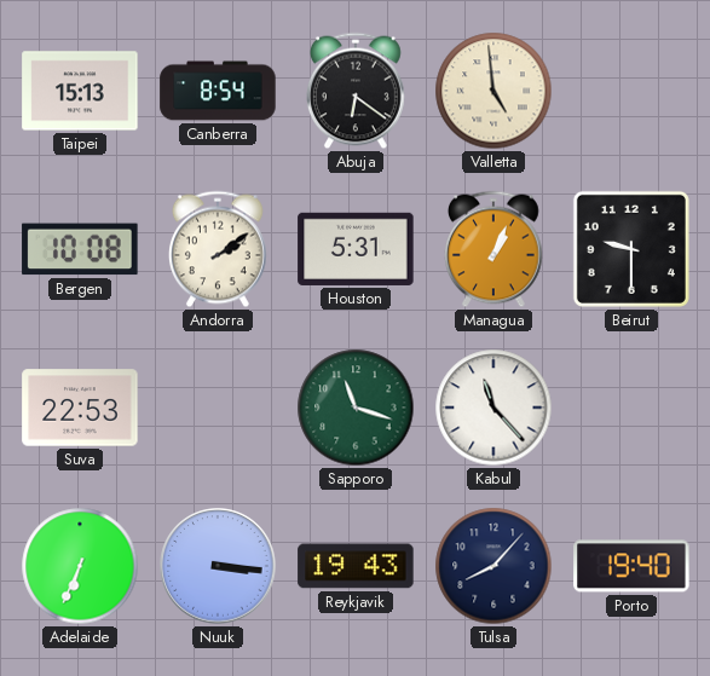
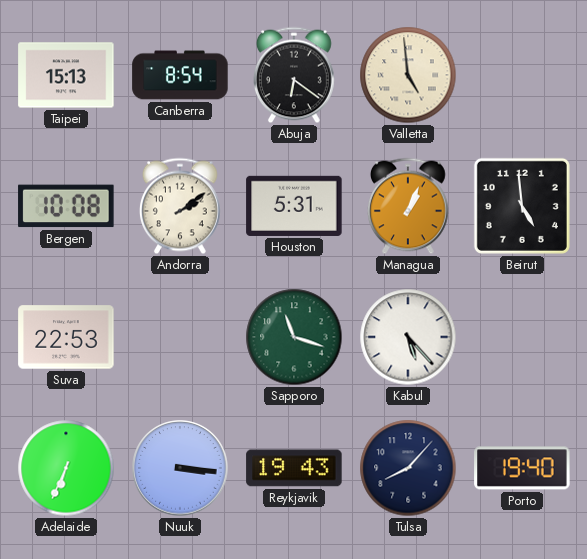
Beirut: 9:30 -> 4:59
Kabul: 11:23 -> 5:23
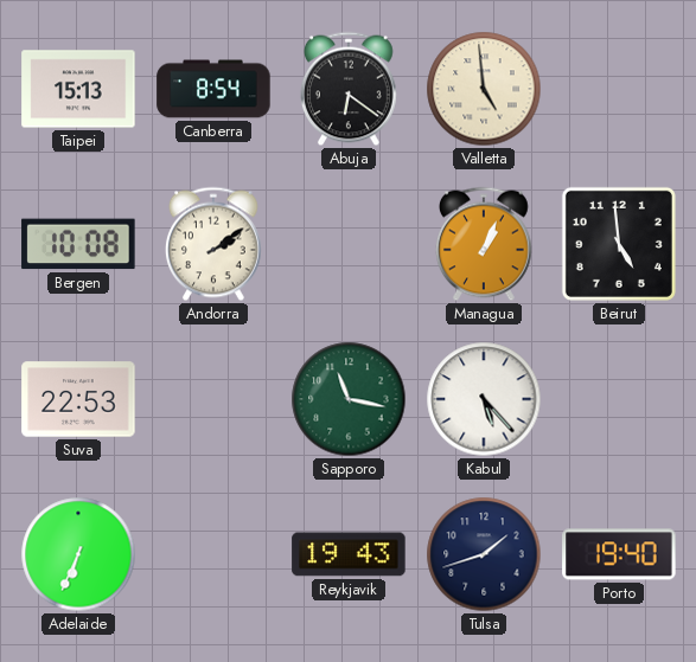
Houston: 5:31 -> none
Sapporo: 11:18 -> 11:17
Nuuk: 3:16 -> none
Tulsa: 8:07 -> 1:42
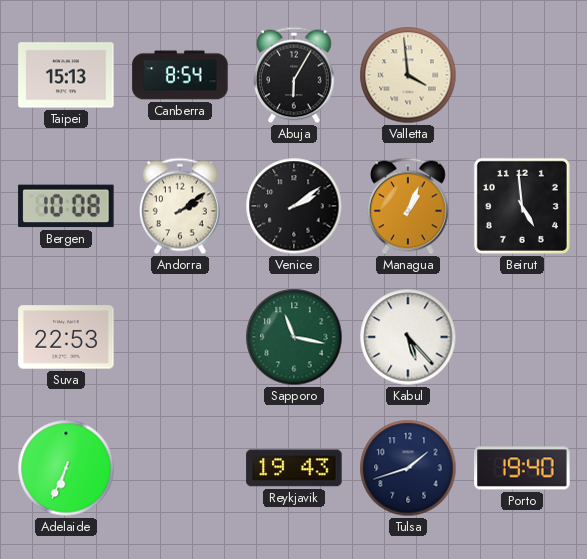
Abuja: 6:21 -> 6:05
Valletta: 4:59 -> 3:59
Venice: none -> 2:09
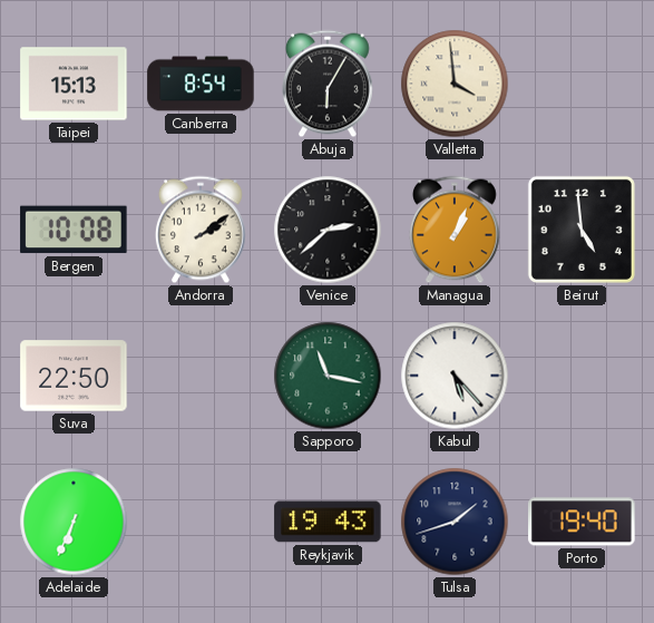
Venice: 2:09 -> 2:38
Suva: 22:53 -> 22:50
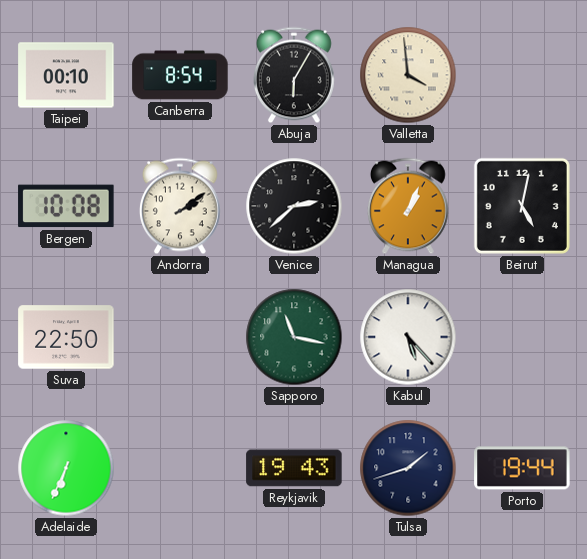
Taipei: 15:13 -> 00:10
Beirut: 4:59 -> 5:02
Porto: 19:40 -> 19:44
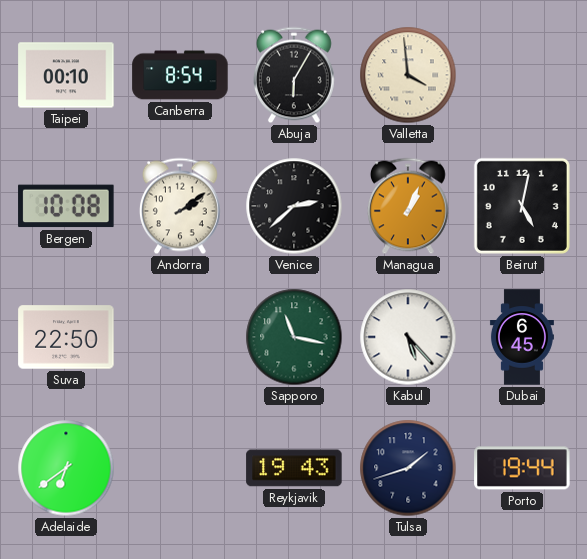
Dubai: none -> 6:45
Adelaide: 6:34 -> 6:39
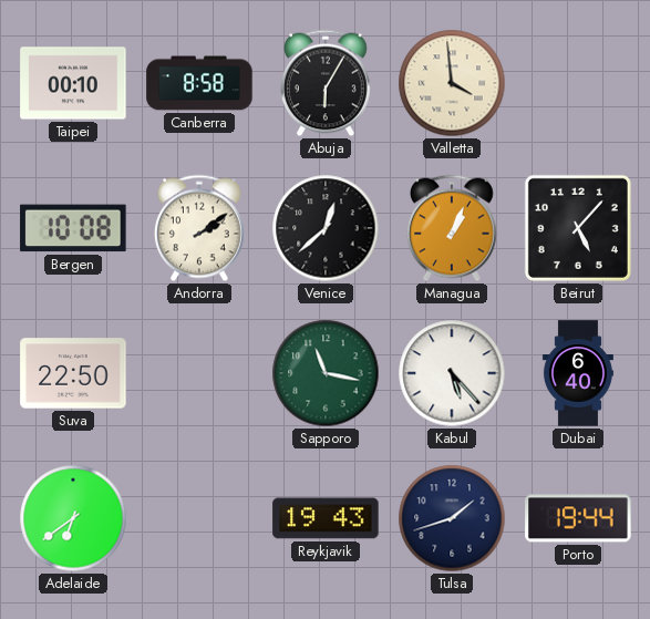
Canberra: 8:54 -> 8:58
Venice: 2:38 -> 12:38
Beirut: 5:02 -> 5:07
Dubai: 6:45 -> 6:40
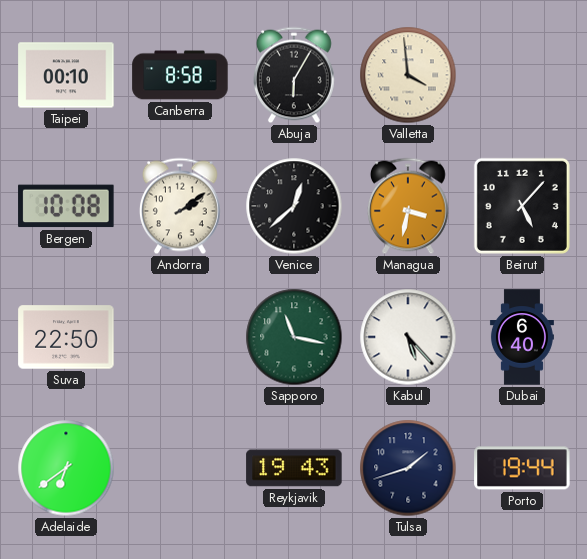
Managua: 1:04 -> 3:32
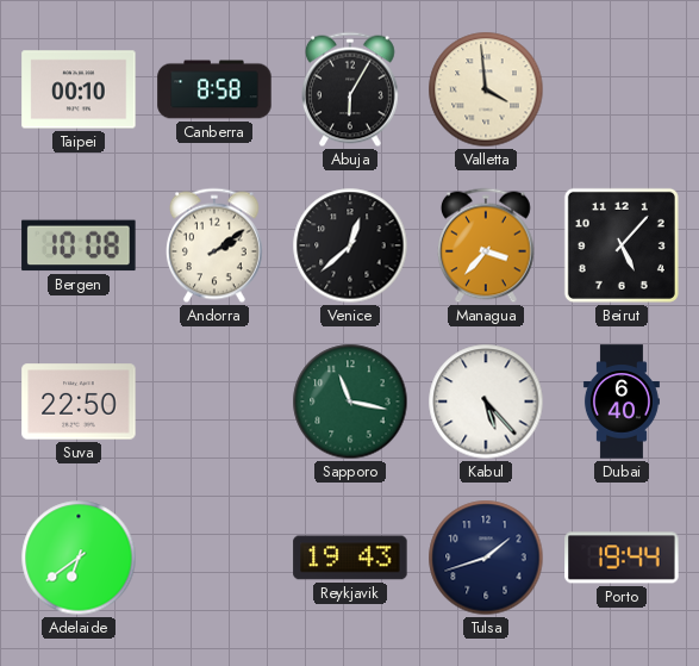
Managua: 3:32 -> 3:37
